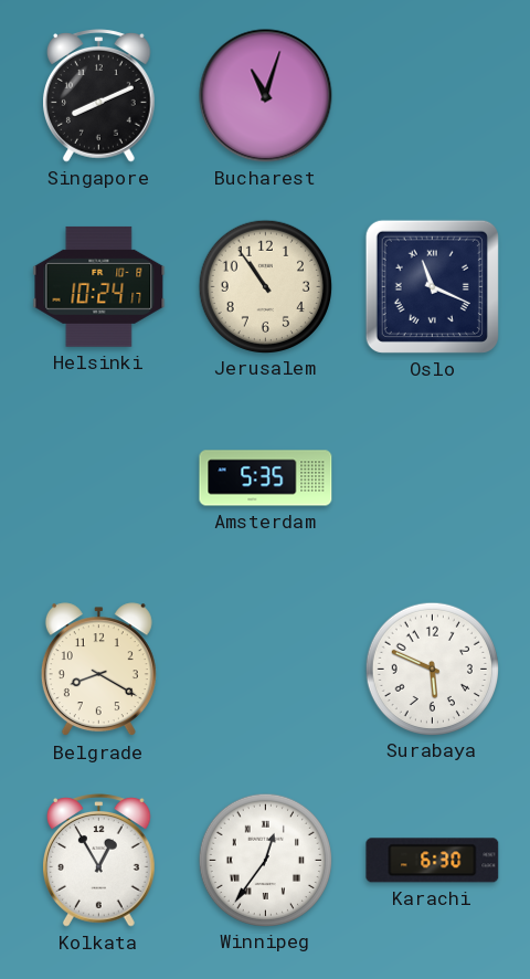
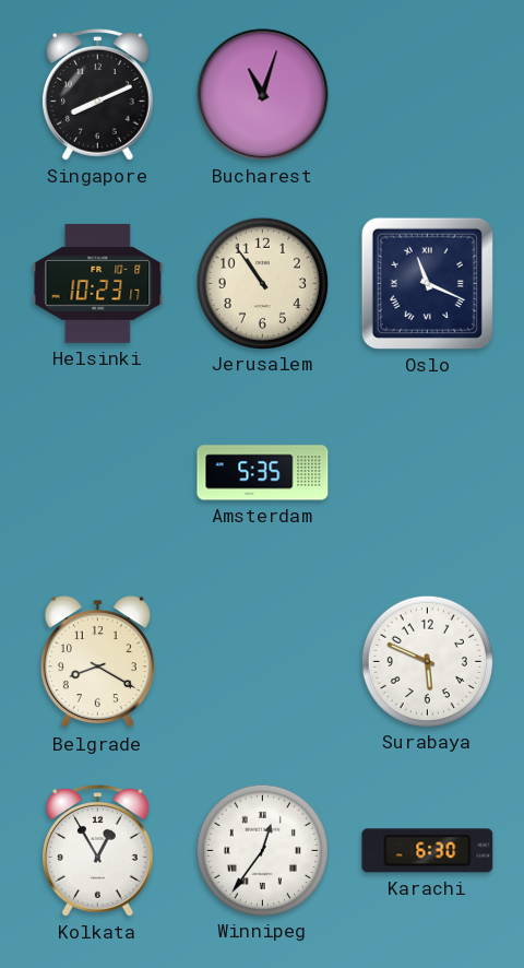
Helsinki: 10:24 -> 10:23
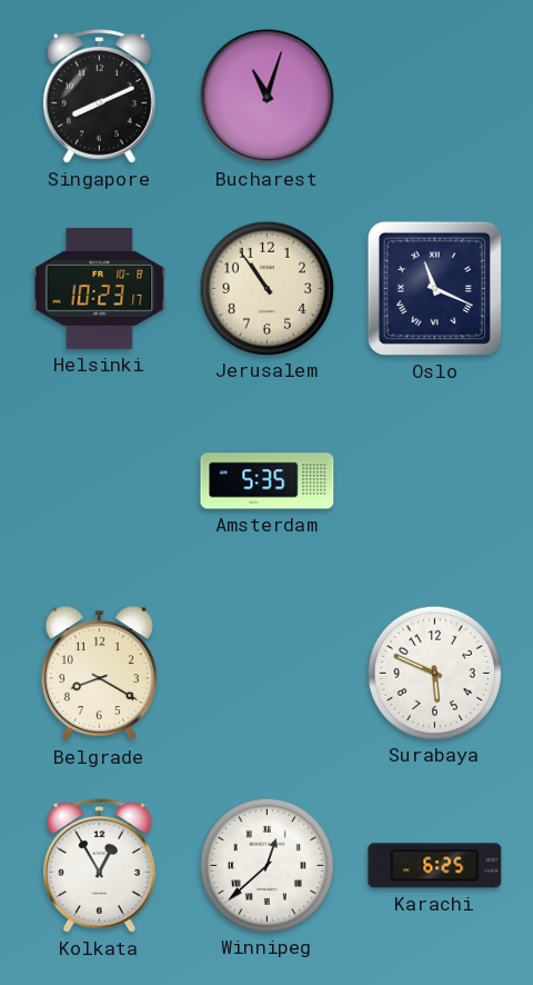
Winnipeg: 12:36 -> 12:38
Karachi: 6:30 -> 6:25
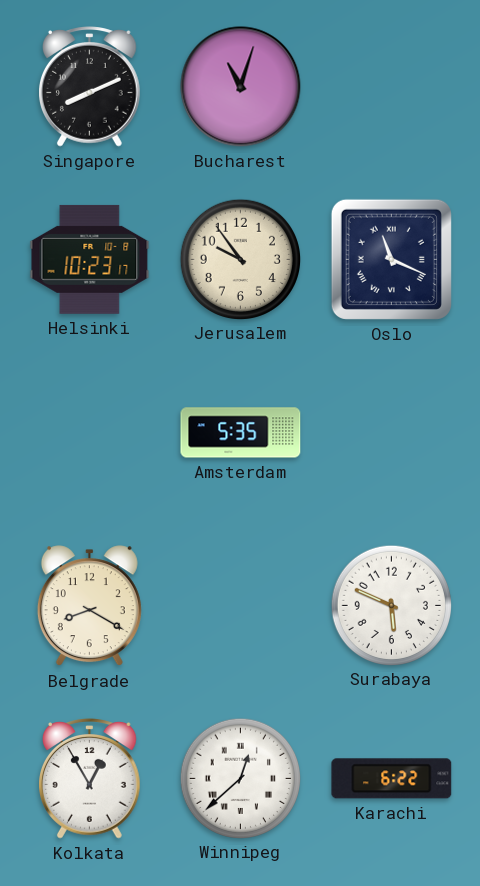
Jerusalem: 10:54 -> 9:54
Karachi: 6:25 -> 6:22
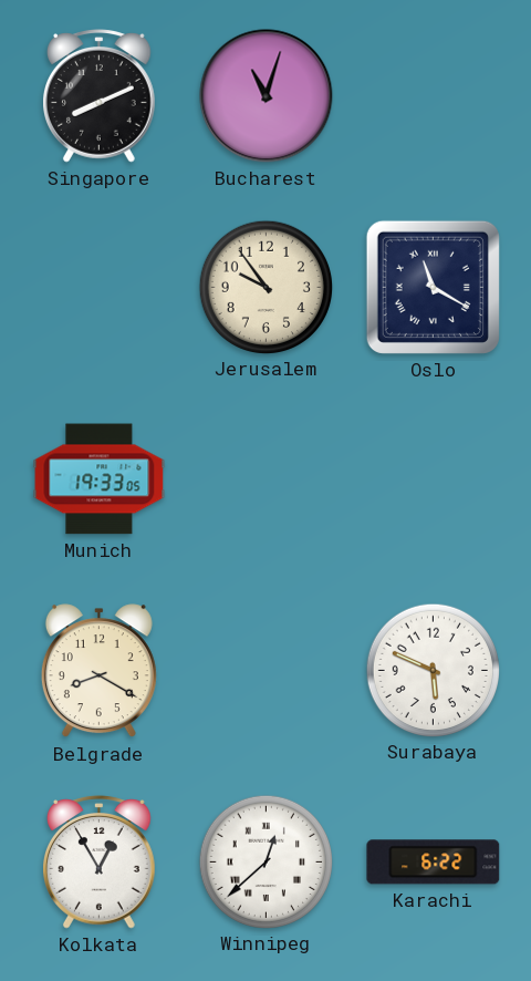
Helsinki: 10:23 -> none
Oslo: 11:19 -> 11:20
Munich: none -> 19:33
Amsterdam: 5:35 -> none
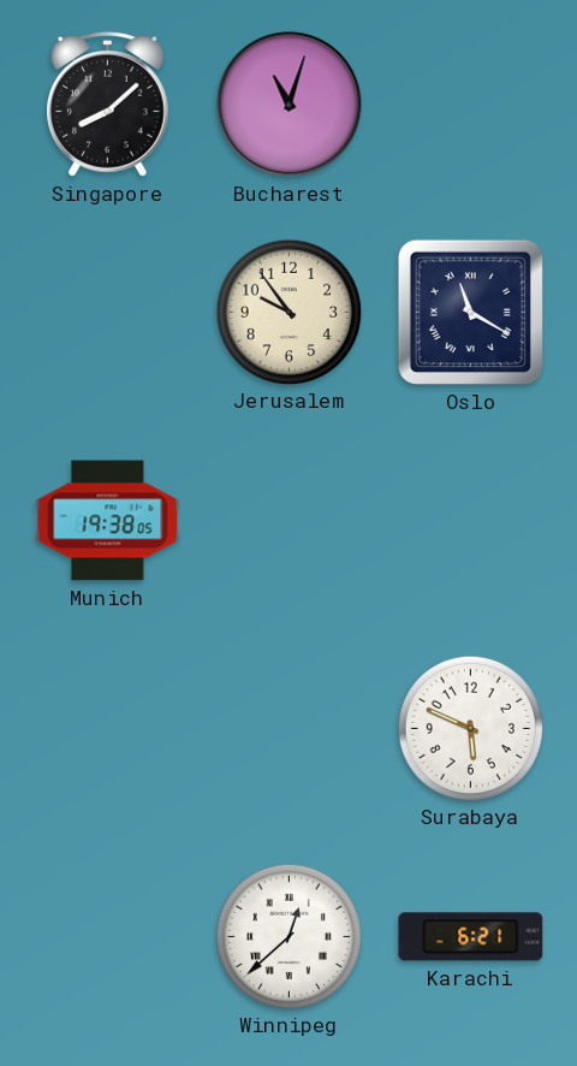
Singapore: 8:11 -> 8:08
Munich: 19:33 -> 19:38
Belgrade: 8:20 -> none
Kolkata: 12:55 -> none
Karachi: 6:22 -> 6:21
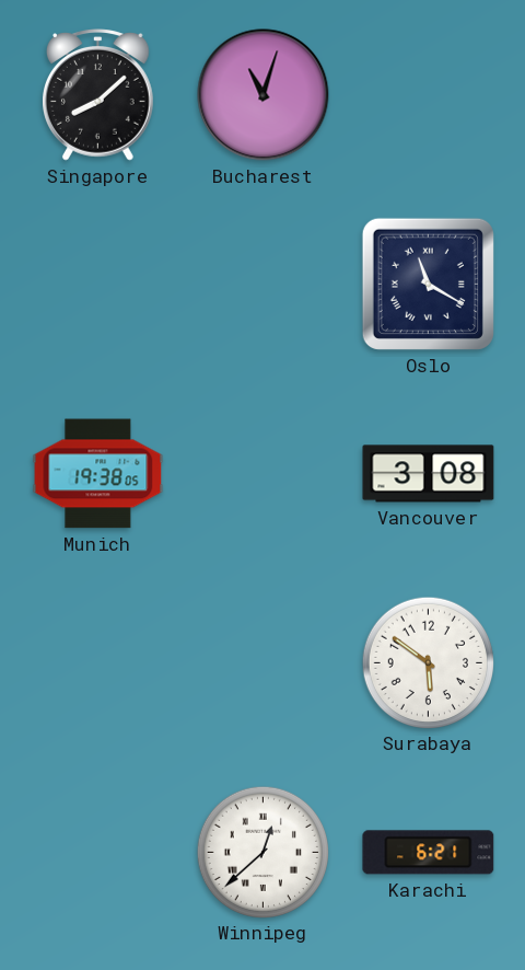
Jerusalem: 9:54 -> none
Vancouver: none -> 3:08
Surabaya: 5:49 -> 5:51
